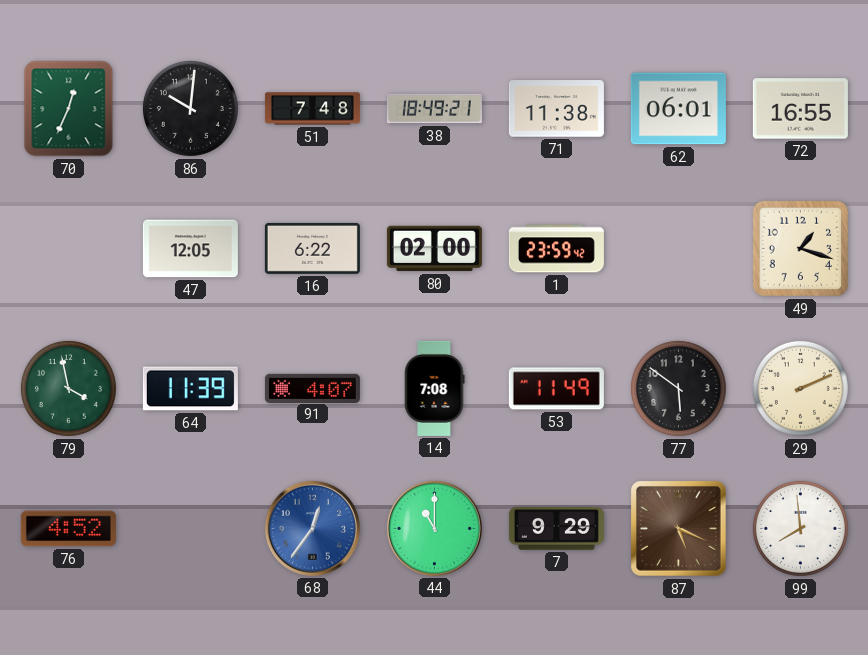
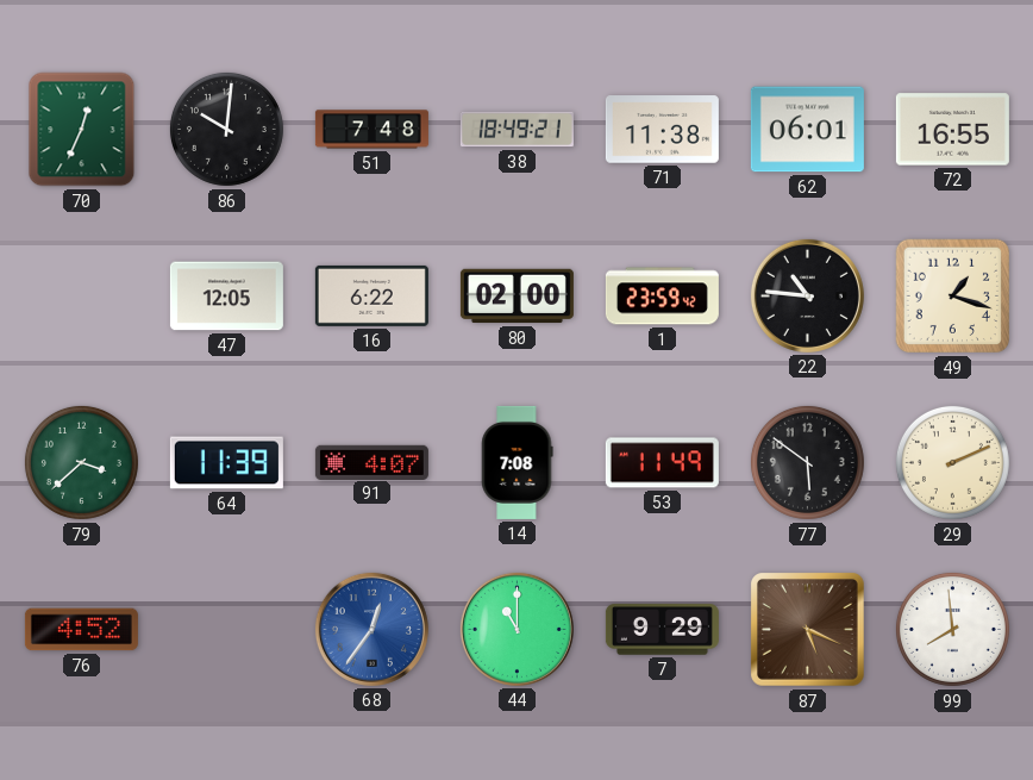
22: none -> 10:46
79: 3:58 -> 3:38
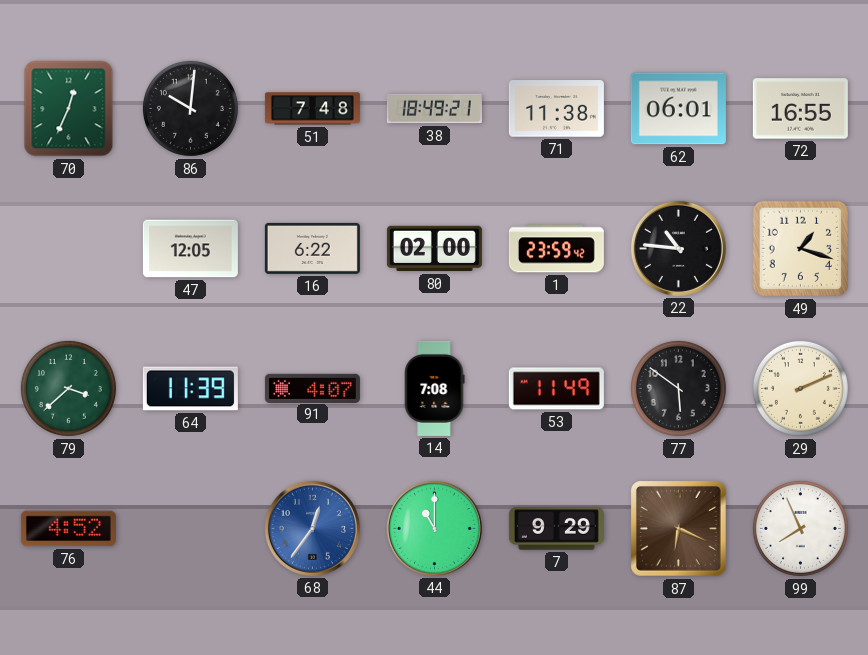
87: 5:19 -> 6:19
99: 7:59 -> 7:56
